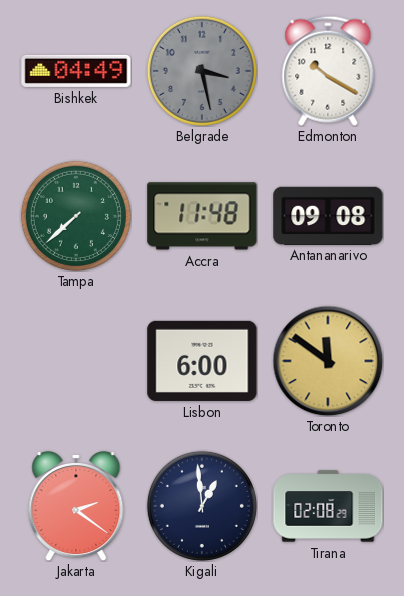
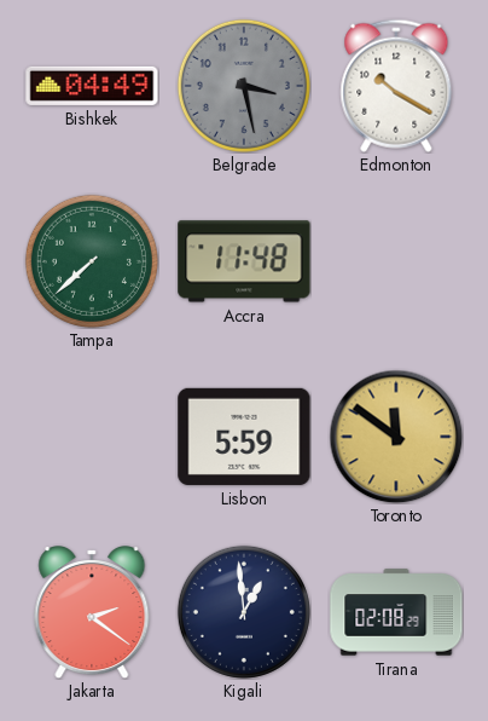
Antananarivo: 09:08 -> none
Lisbon: 6:00 -> 5:59
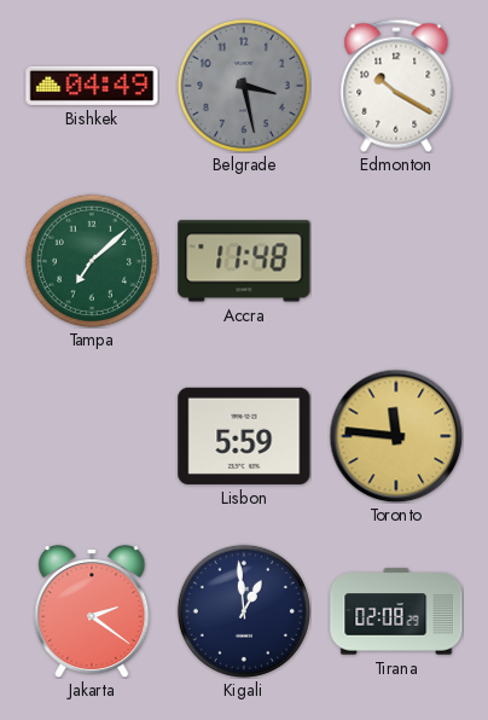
Tampa: 7:38 -> 7:08
Toronto: 11:51 -> 11:46
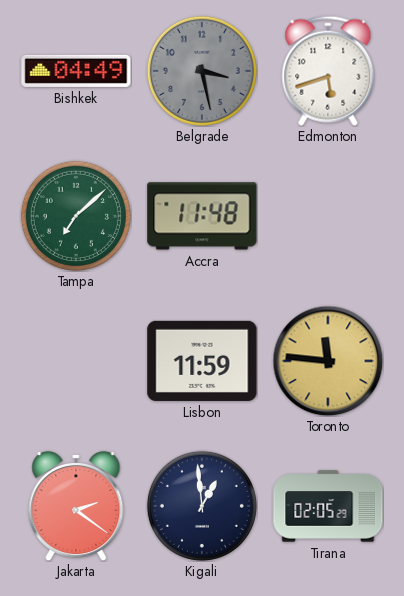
Edmonton: 10:20 -> 5:42
Lisbon: 5:59 -> 11:59
Tirana: 02:08 -> 02:05
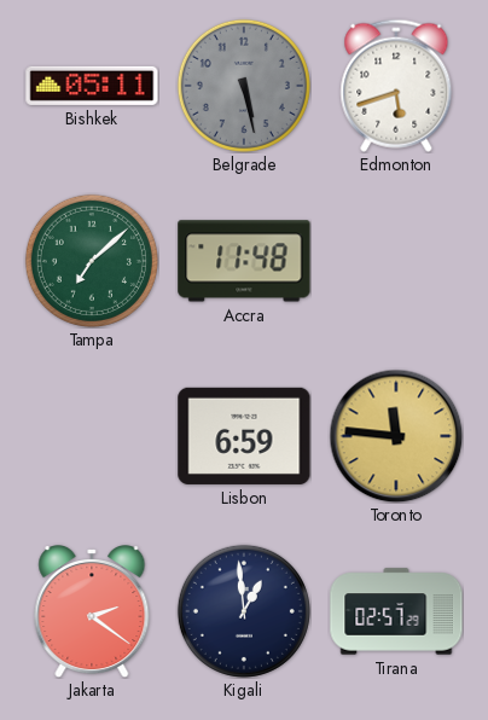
Bishkek: 04:49 -> 05:11
Belgrade: 3:28 -> 5:28
Lisbon: 11:59 -> 6:59
Tirana: 02:05 -> 02:57
